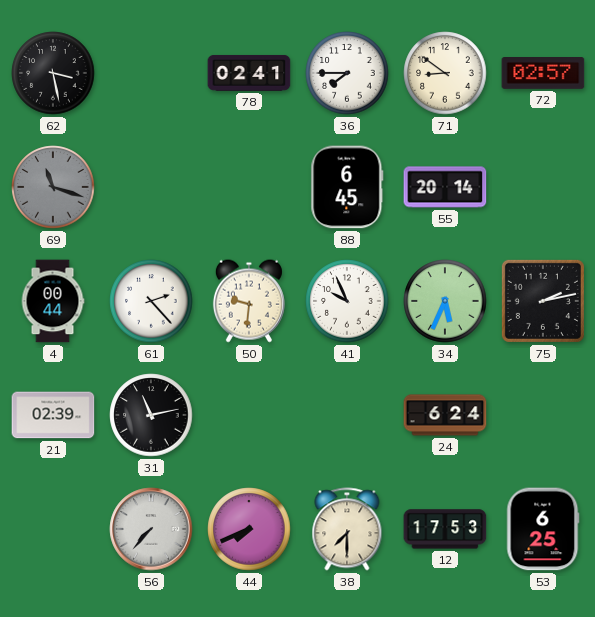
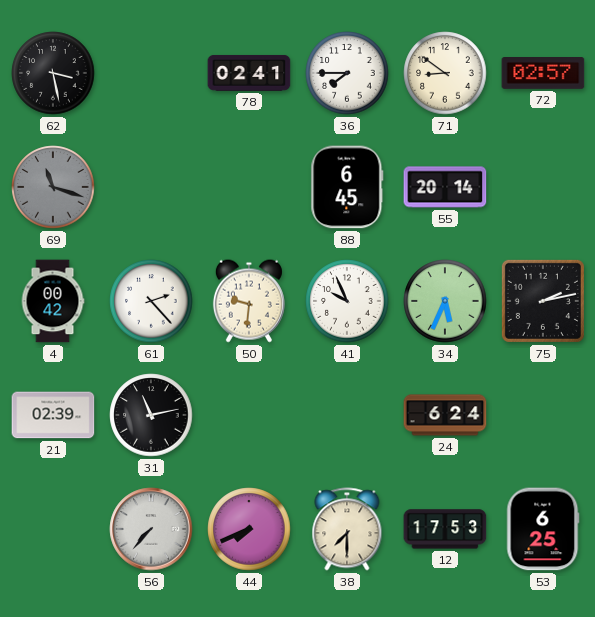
4: 00:44 -> 00:42
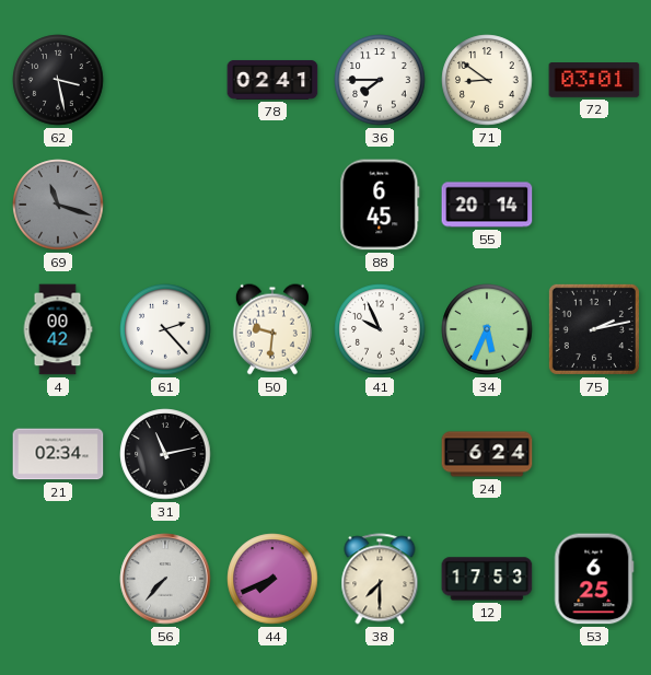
72: 02:57 -> 03:01
21: 02:39 -> 02:34
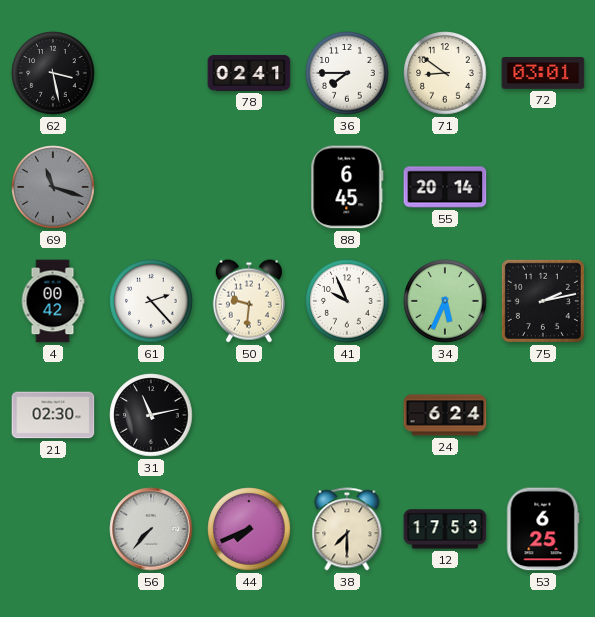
21: 02:34 -> 02:30
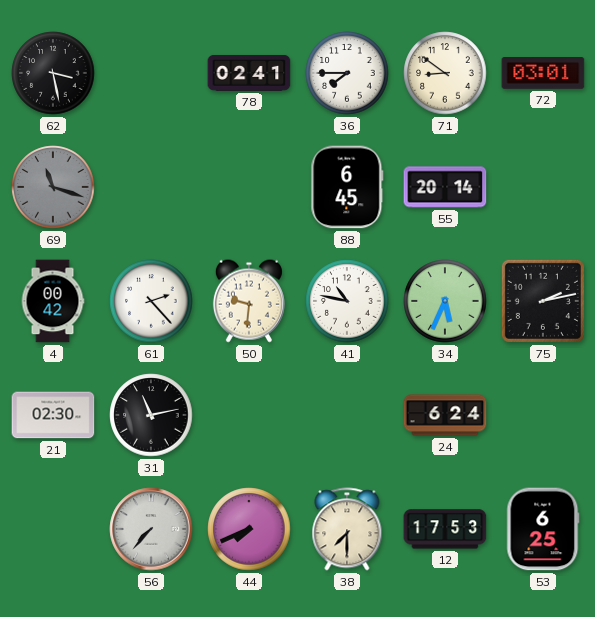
41: 9:56 -> 10:47
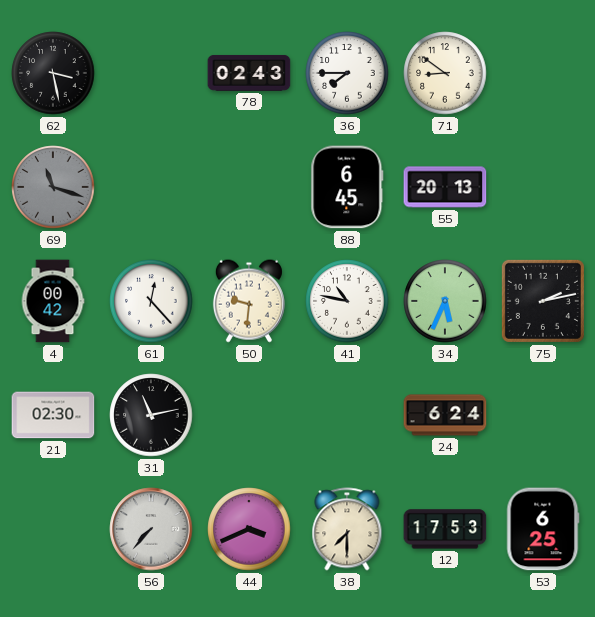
78: 02:41 -> 02:43
72: 03:01 -> none
55: 20:14 -> 20:13
61: 2:23 -> 12:23
44: 7:41 -> 3:41
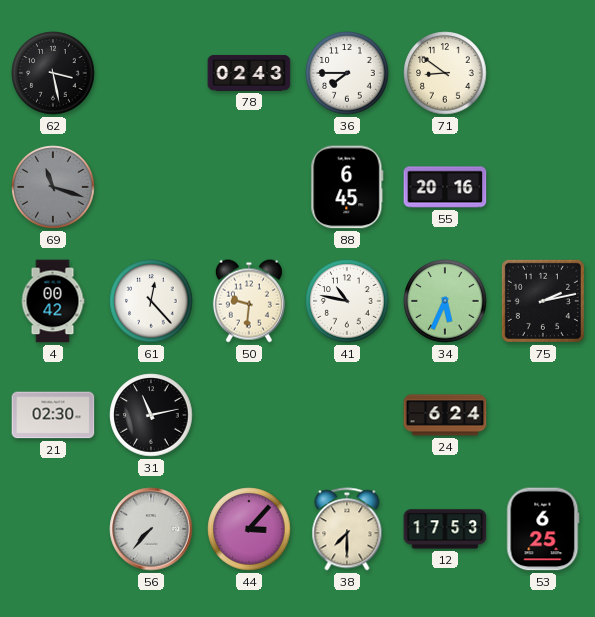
55: 20:13 -> 20:16
44: 3:41 -> 3:07
